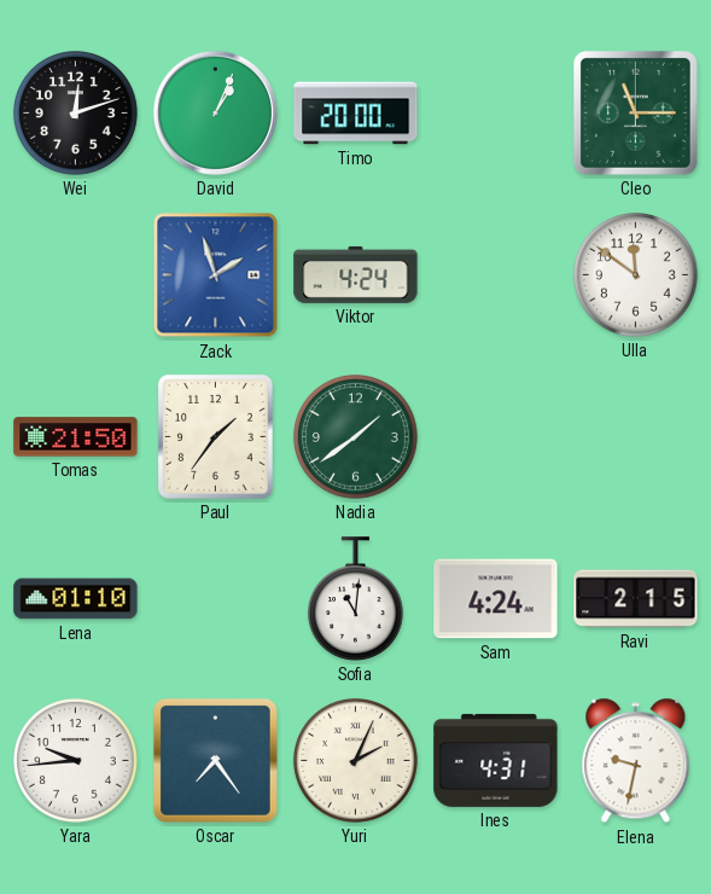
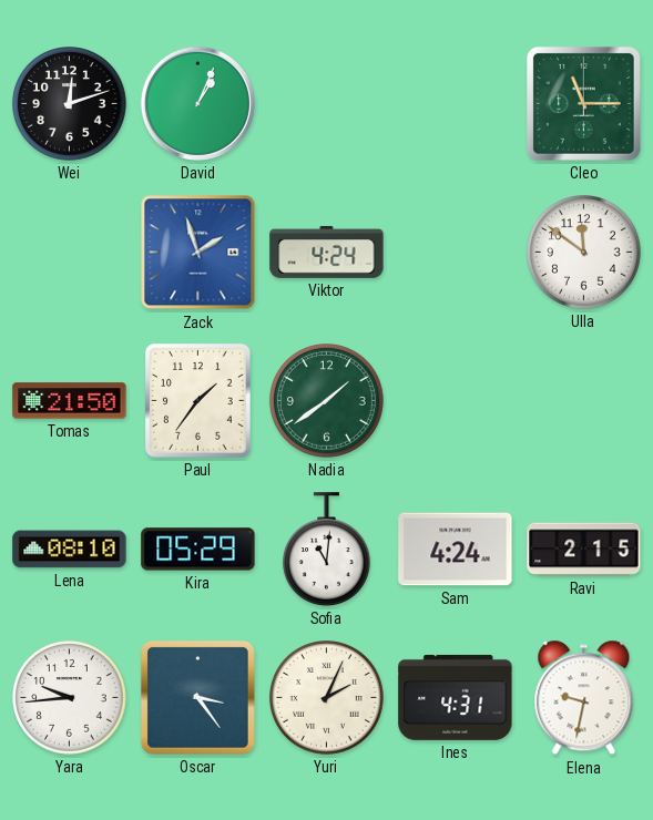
Timo: 20:00 -> none
Lena: 01:10 -> 08:10
Kira: none -> 05:29
Oscar: 7:24 -> 3:24
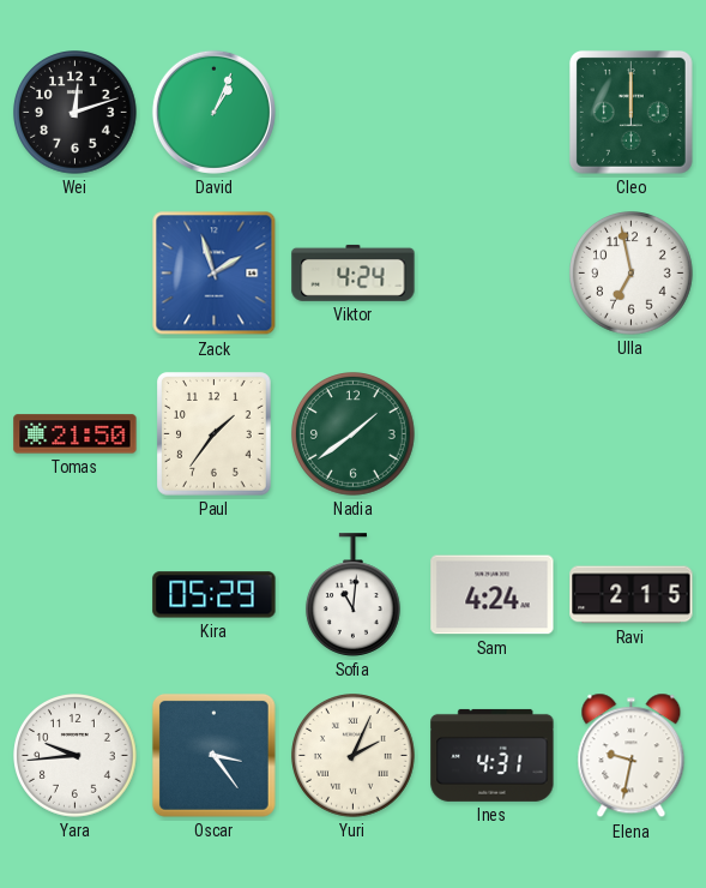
Cleo: 11:15 -> 12:00
Ulla: 11:51 -> 6:58
Lena: 08:10 -> none
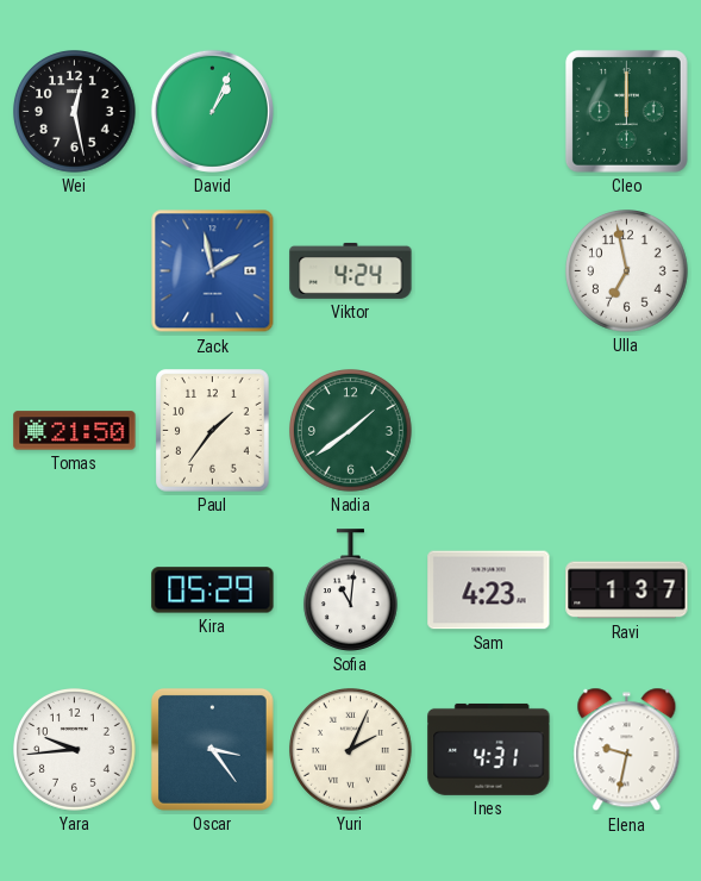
Wei: 12:12 -> 12:28
Zack: 1:57 -> 1:58
Sam: 4:24 -> 4:23
Ravi: 2:15 -> 1:37
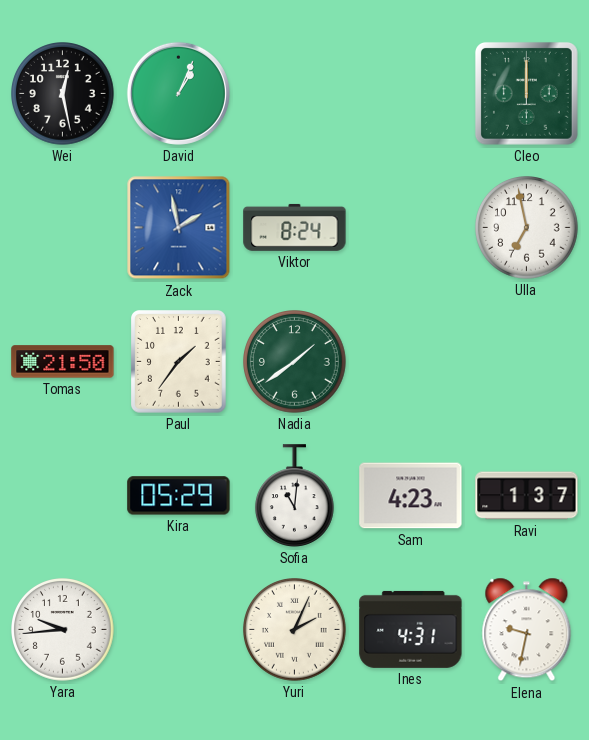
Viktor: 4:24 -> 8:24
Oscar: 3:24 -> none
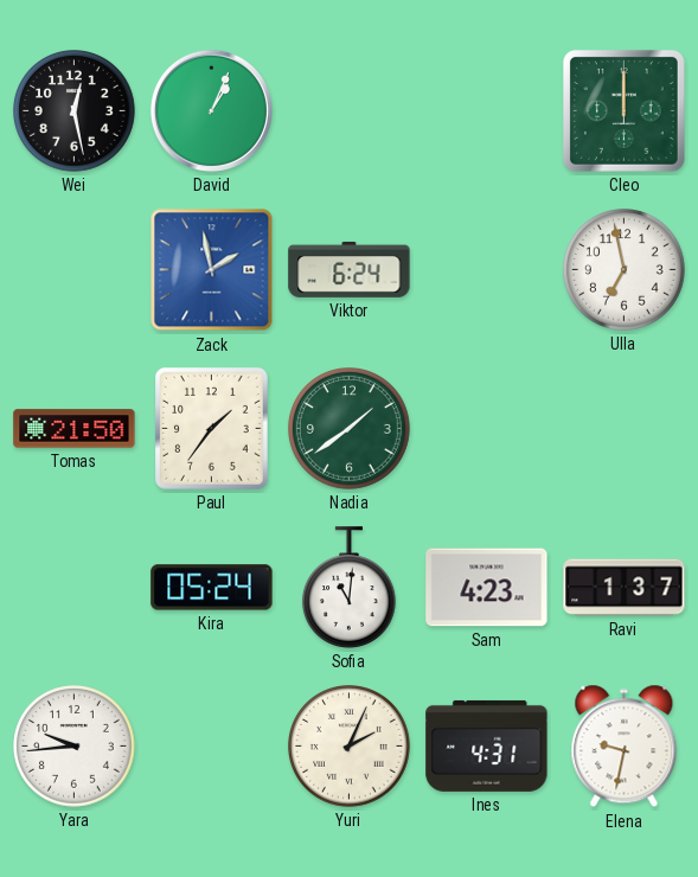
Viktor: 8:24 -> 6:24
Kira: 05:29 -> 05:24
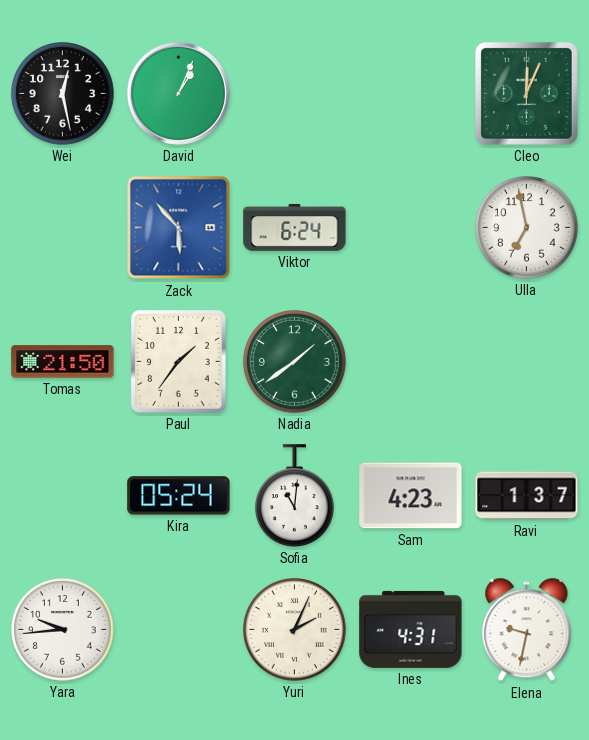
Cleo: 12:00 -> 12:04
Zack: 1:58 -> 5:53
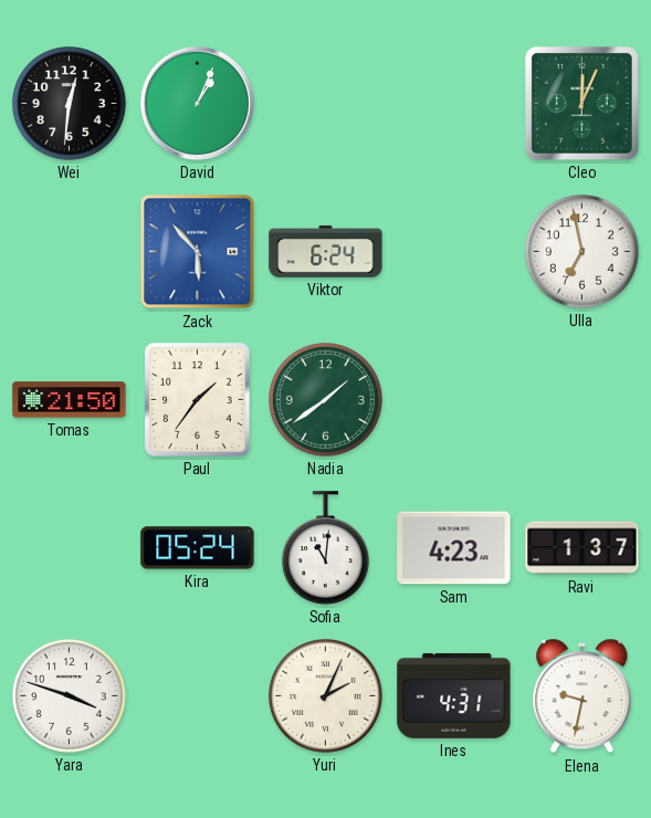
Wei: 12:28 -> 12:31
Yara: 9:44 -> 3:48
